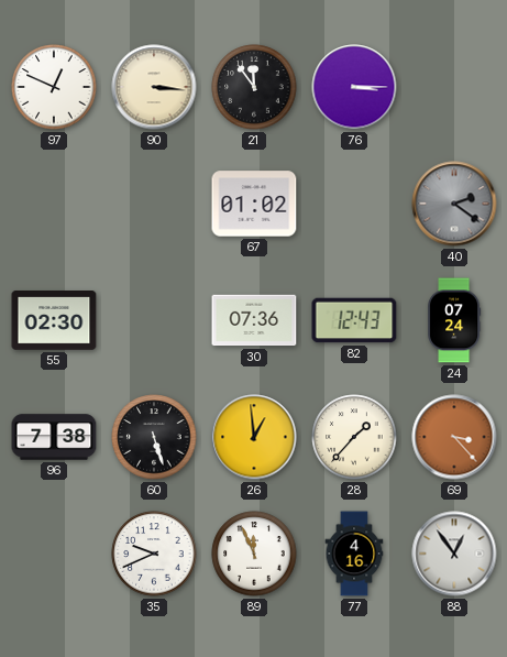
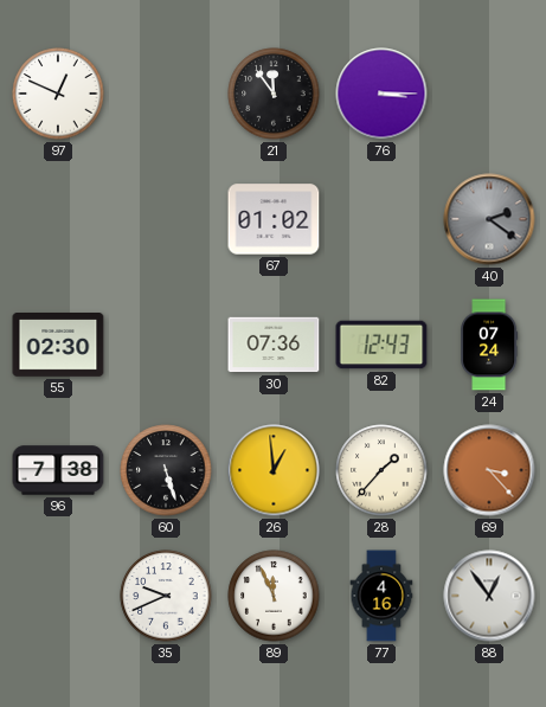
90: 3:16 -> none
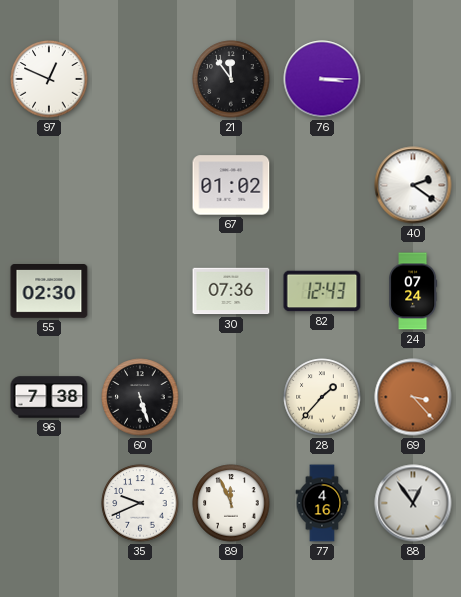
40 dial: grey -> white
26: 12:59 -> none
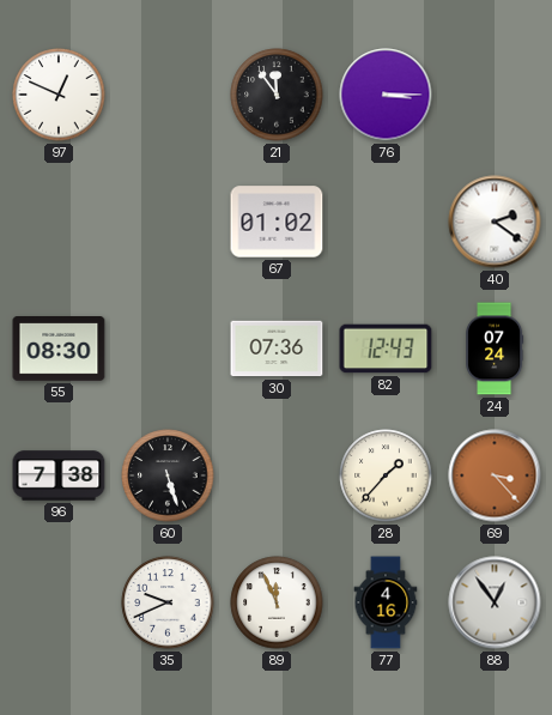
55: 02:30 -> 08:30
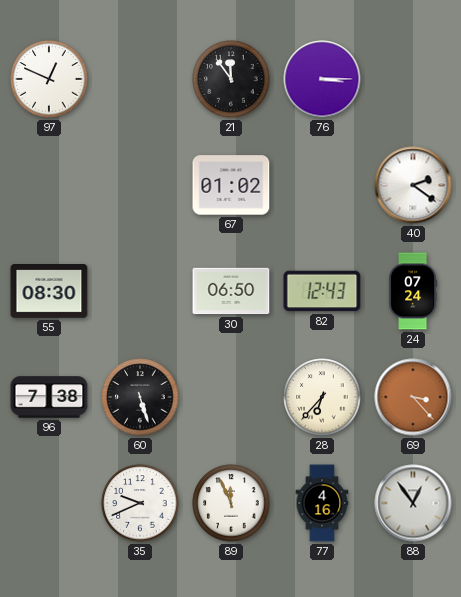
30: 07:36 -> 06:50
28: 1:37 -> 6:37
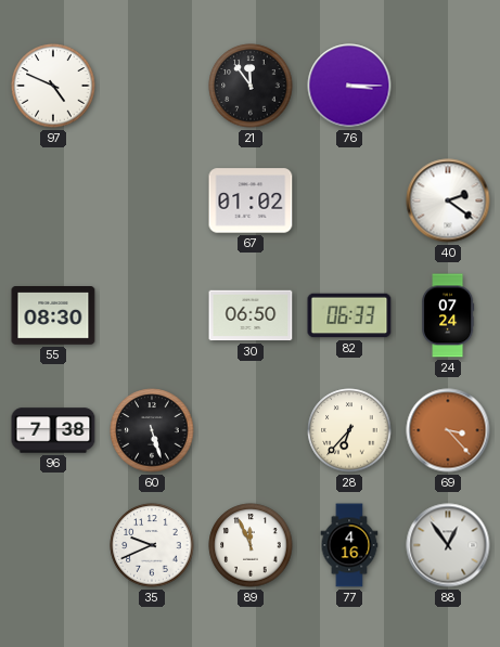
97: 12:49 -> 4:49
82: 12:43 -> 06:33
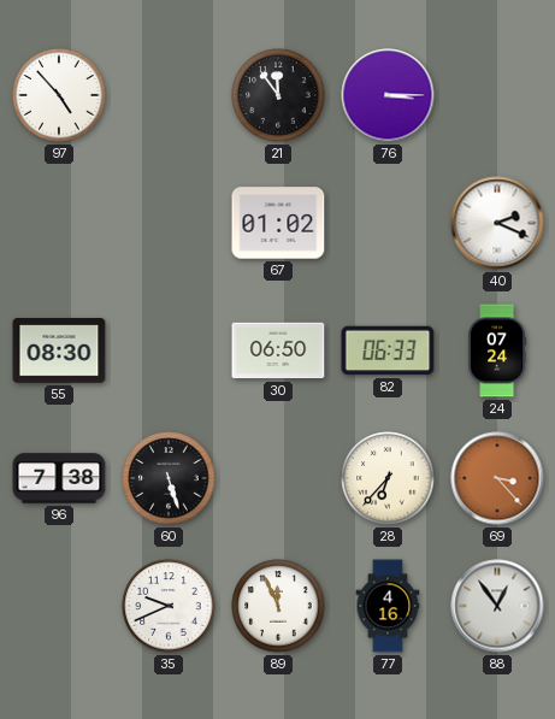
97: 4:49 -> 4:53
40: 2:21 -> 2:19
